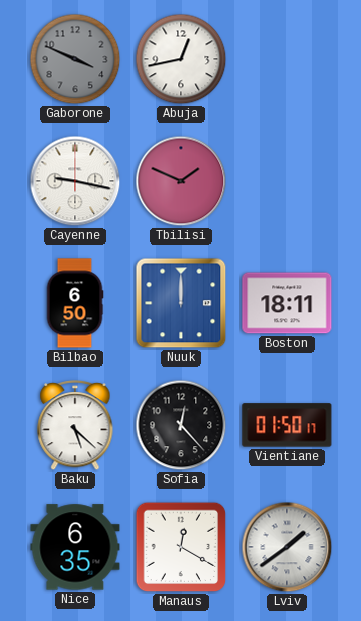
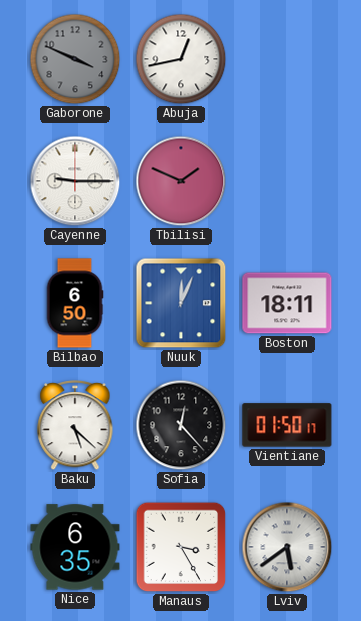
Cayenne: 9:17 -> 9:15
Nuuk: 12:00 -> 12:04
Manaus: 12:20 -> 3:25
Lviv: 1:39 -> 5:39
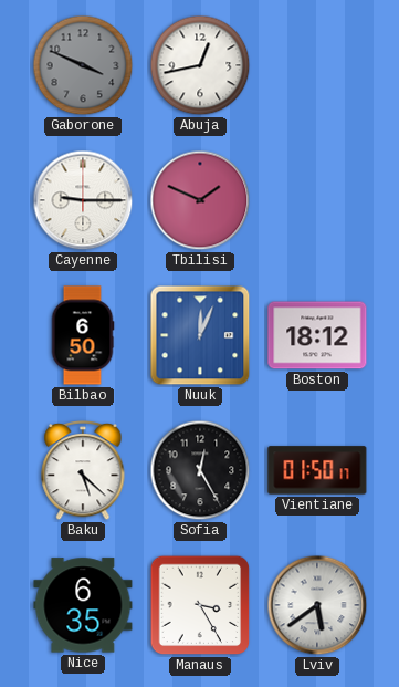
Boston: 18:11 -> 18:12
Sofia: 12:23 -> 12:25
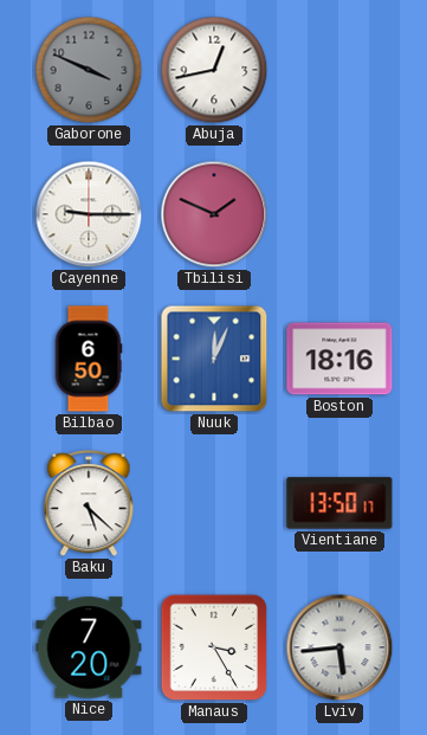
Boston: 18:12 -> 18:16
Sofia: 12:25 -> none
Vientiane: 01:50 -> 13:50
Nice: 6:35 -> 7:20
Lviv: 5:39 -> 5:44
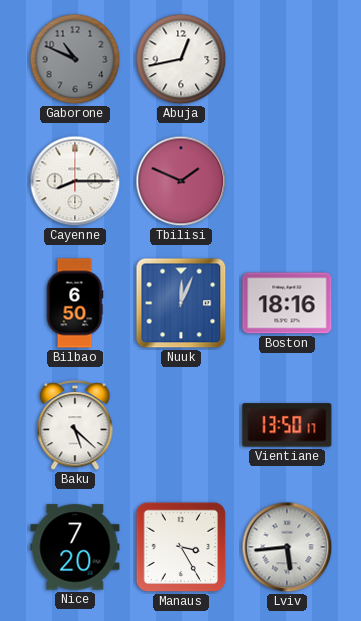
Gaborone: 3:49 -> 10:49
Cayenne: 9:15 -> 8:15
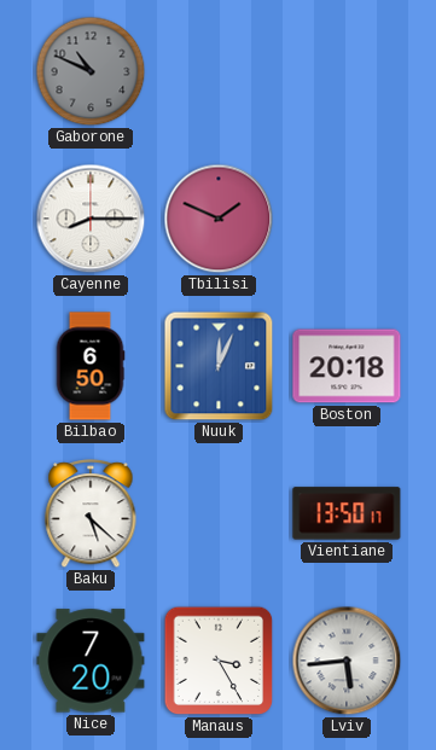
Abuja: 12:43 -> none
Boston: 18:16 -> 20:18
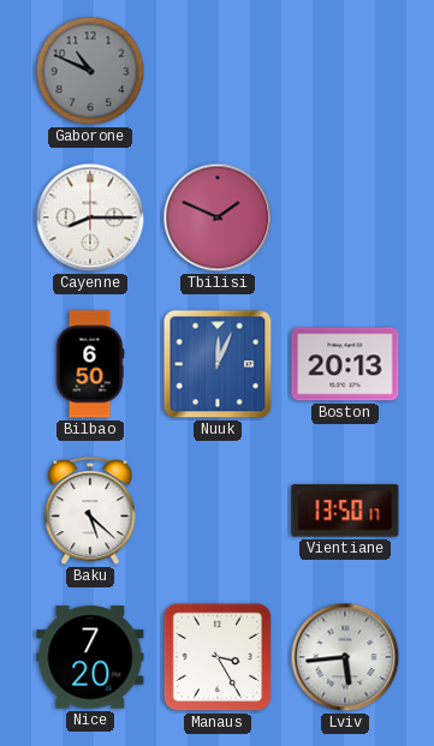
Boston: 20:18 -> 20:13
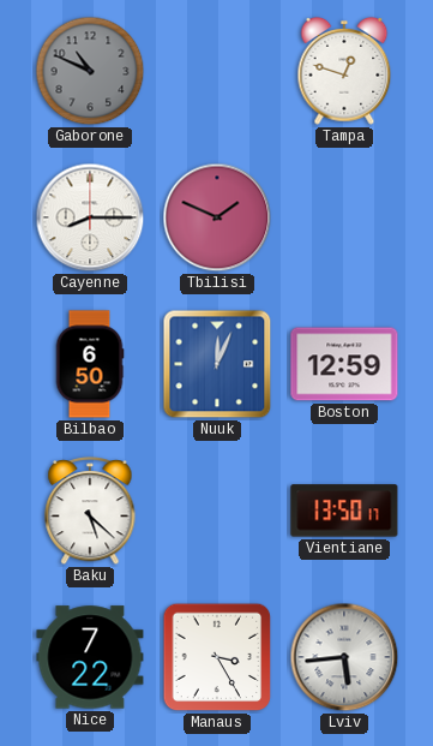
Tampa: none -> 12:48
Boston: 20:13 -> 12:59
Nice: 7:20 -> 7:22
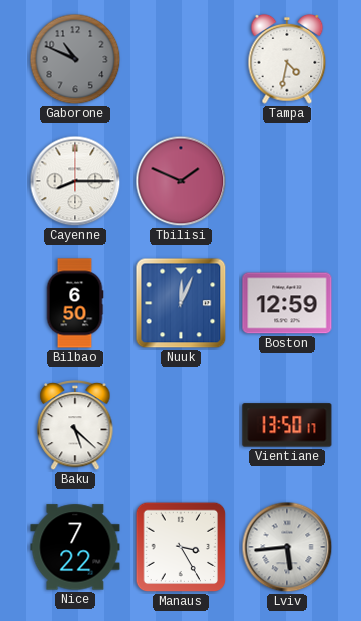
Tampa: 12:48 -> 4:32
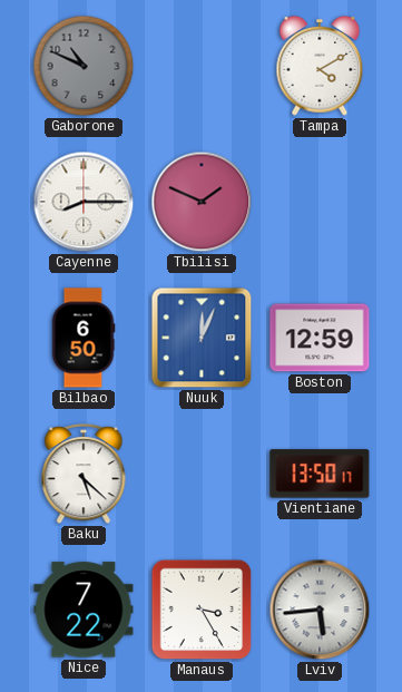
Tampa: 4:32 -> 4:10
